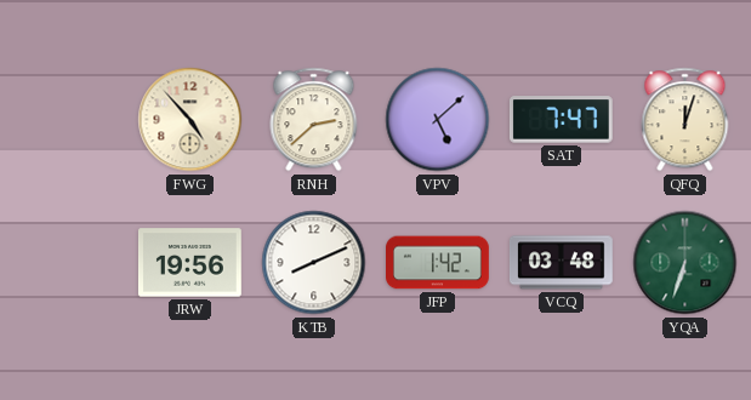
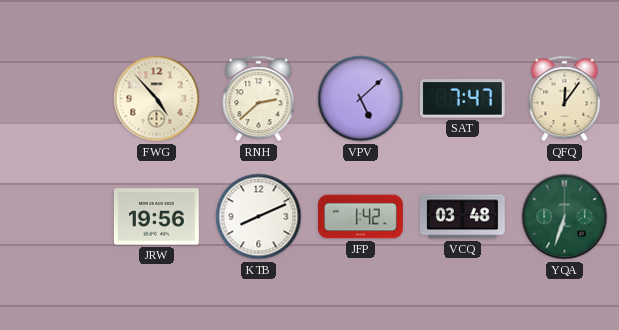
QFQ: 12:03 -> 12:06
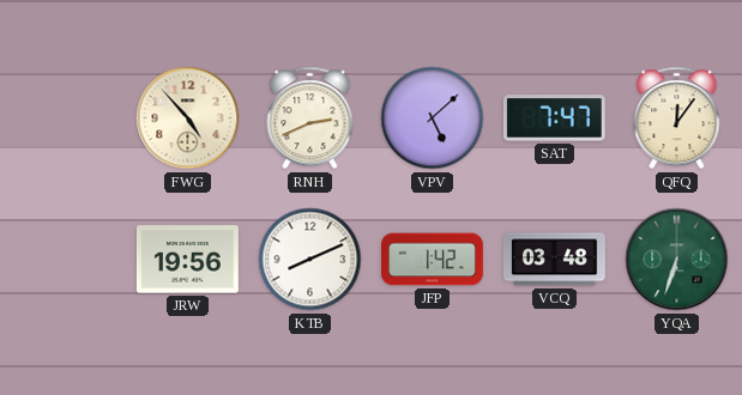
RNH: 2:38 -> 2:41
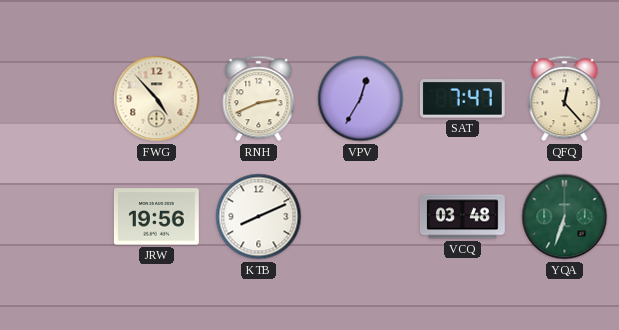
VPV: 5:08 -> 12:35
QFQ: 12:06 -> 12:23
JFP: 1:42 -> none
